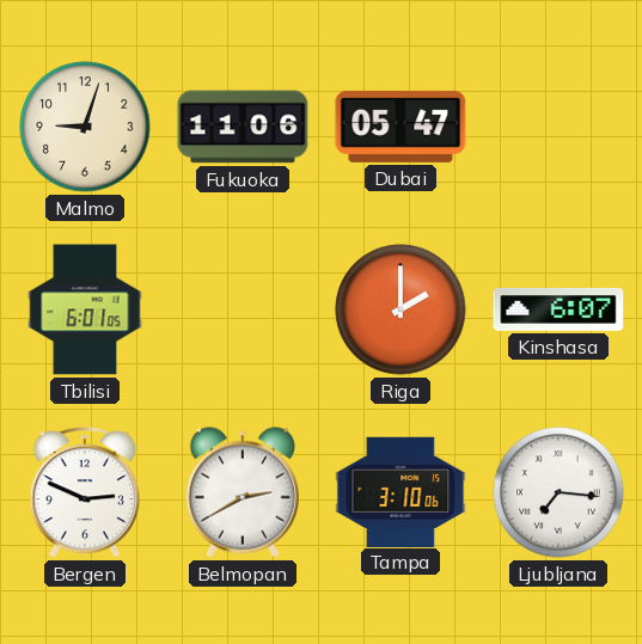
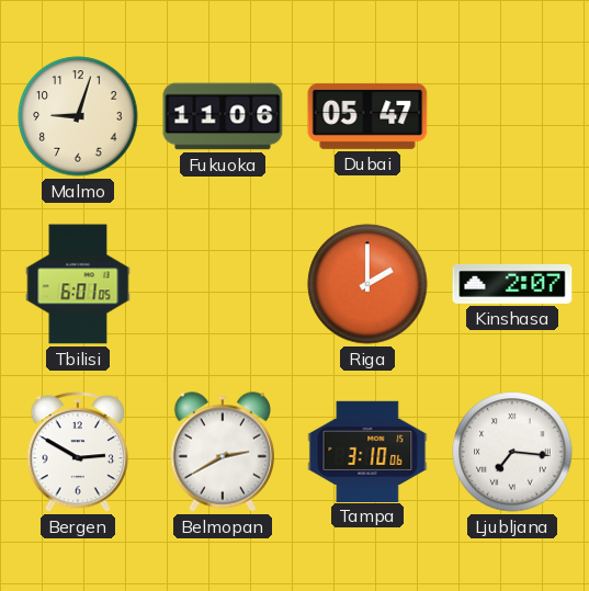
Kinshasa: 6:07 -> 2:07
Bergen: 2:49 -> 2:50
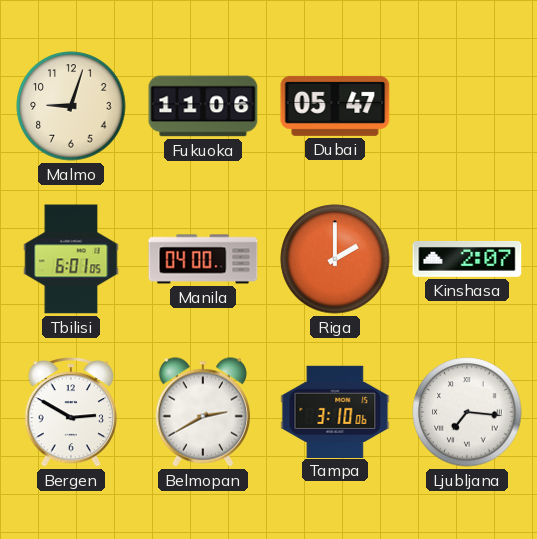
Manila: none -> 04:00
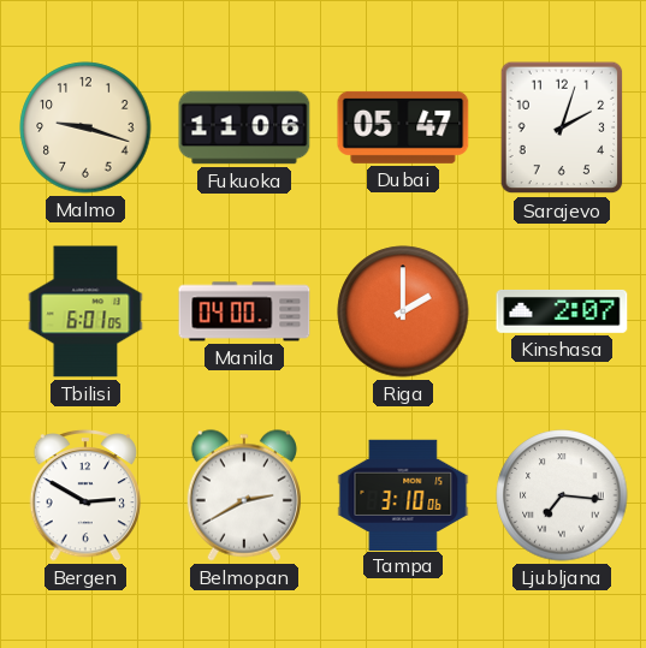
Malmo: 9:03 -> 9:18
Sarajevo: none -> 2:03
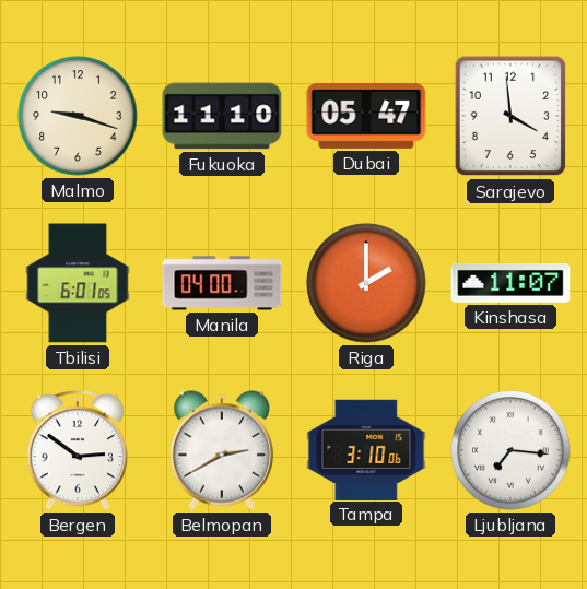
Fukuoka: 11:06 -> 11:10
Sarajevo: 2:03 -> 3:59
Kinshasa: 2:07 -> 11:07
Bergen: 2:50 -> 2:51
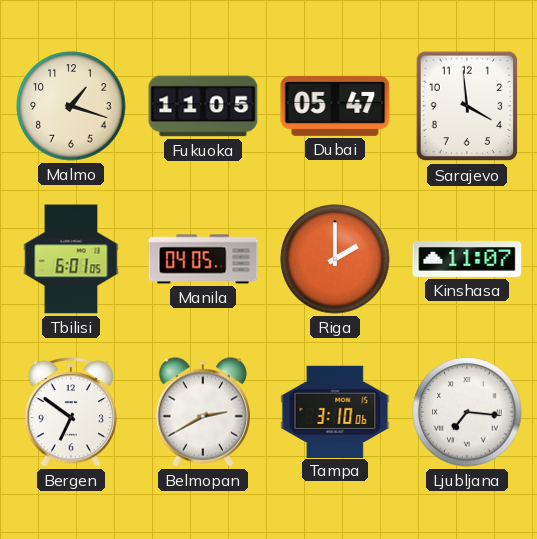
Malmo: 9:18 -> 1:18
Fukuoka: 11:10 -> 11:05
Manila: 04:00 -> 04:05
Bergen: 2:51 -> 6:51
